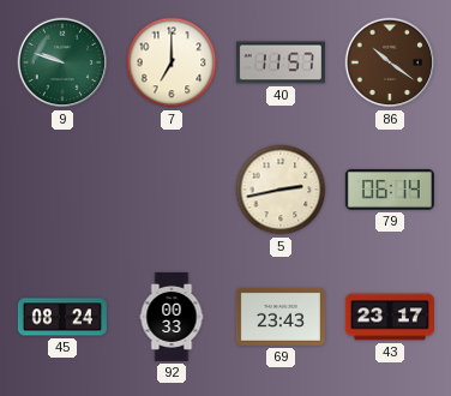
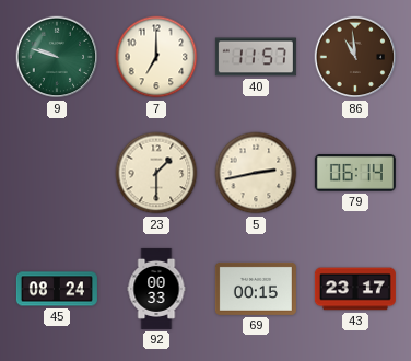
86: 10:21 -> 10:59
23: none -> 1:30
69: 23:43 -> 00:15
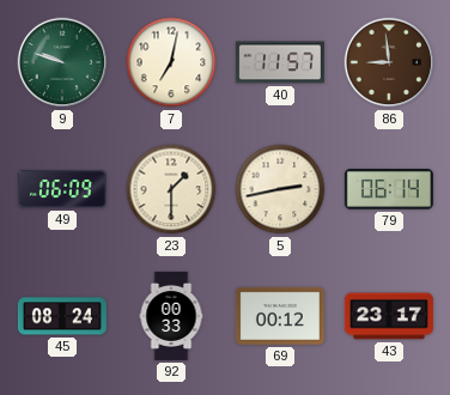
7: 7:00 -> 7:02
86: 10:59 -> 8:59
49: none -> 06:09
69: 00:15 -> 00:12
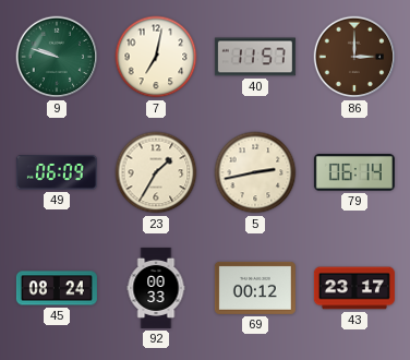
86: 8:59 -> 3:00
23: 1:30 -> 1:35
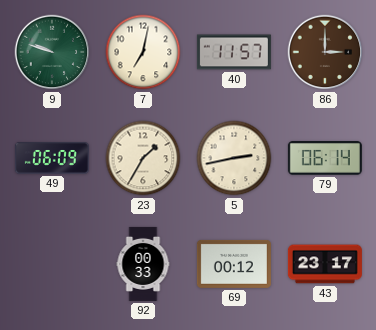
45: 08:24 -> none
